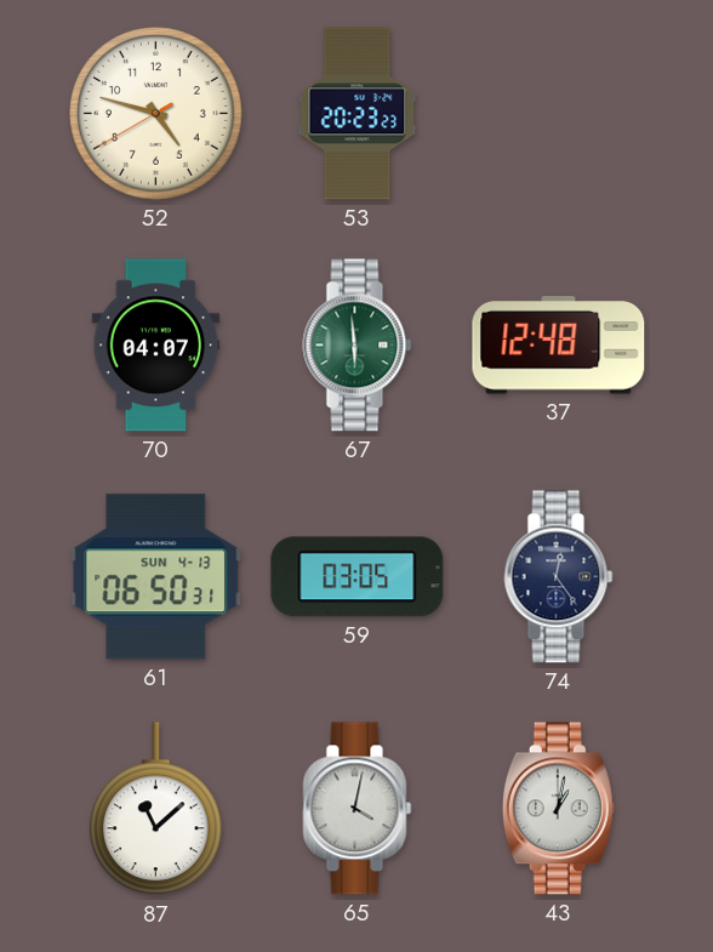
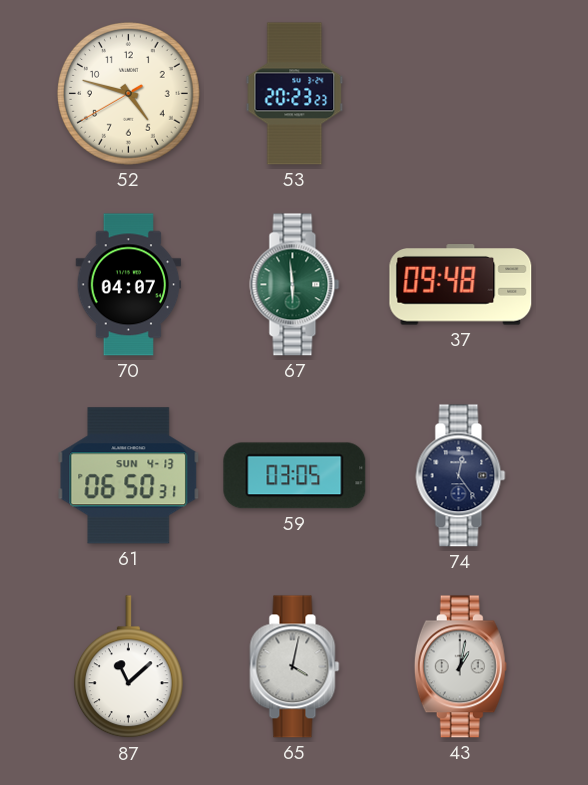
37: 12:48 -> 09:48
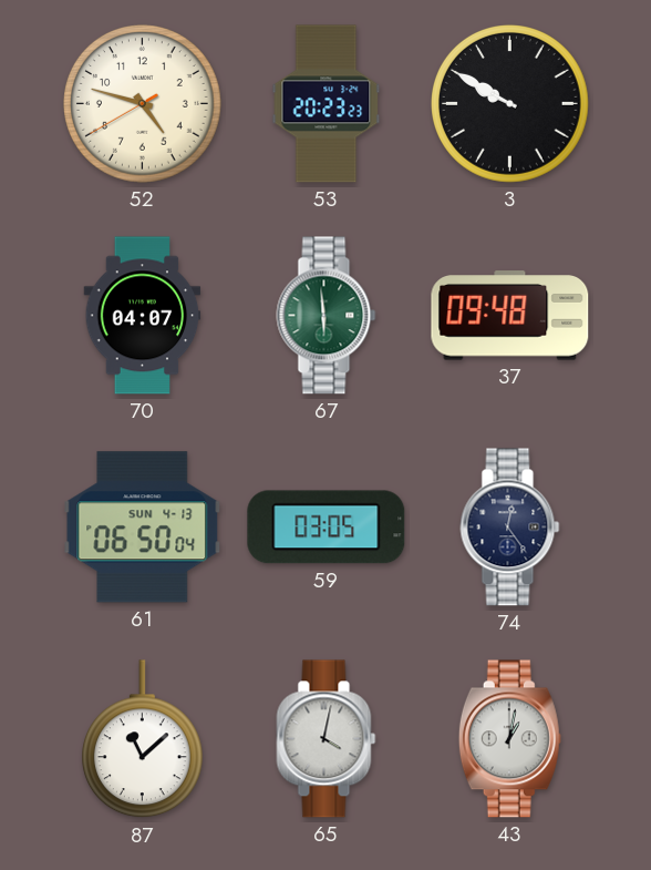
3: none -> 9:50
61: 06:50:31 -> 06:50:04
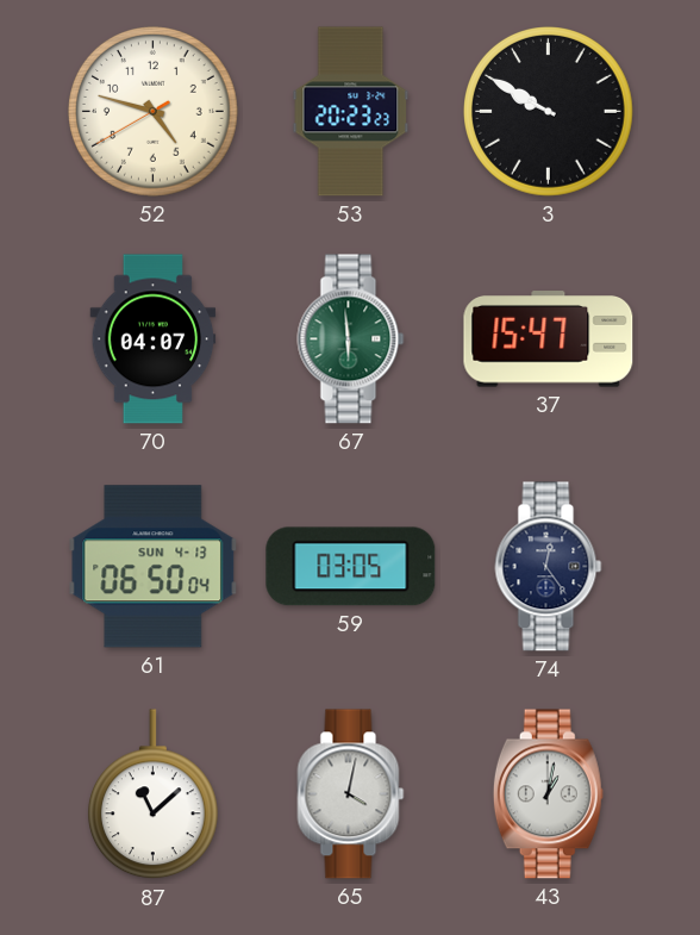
37: 09:48 -> 15:47
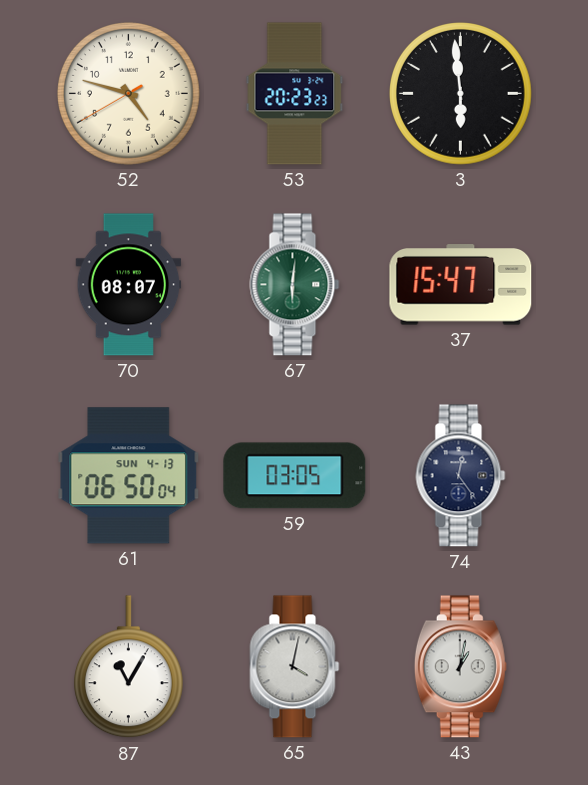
3: 9:50 -> 5:59
70: 04:07 -> 08:07
67: 5:59 -> 6:01
87: 11:08 -> 11:05
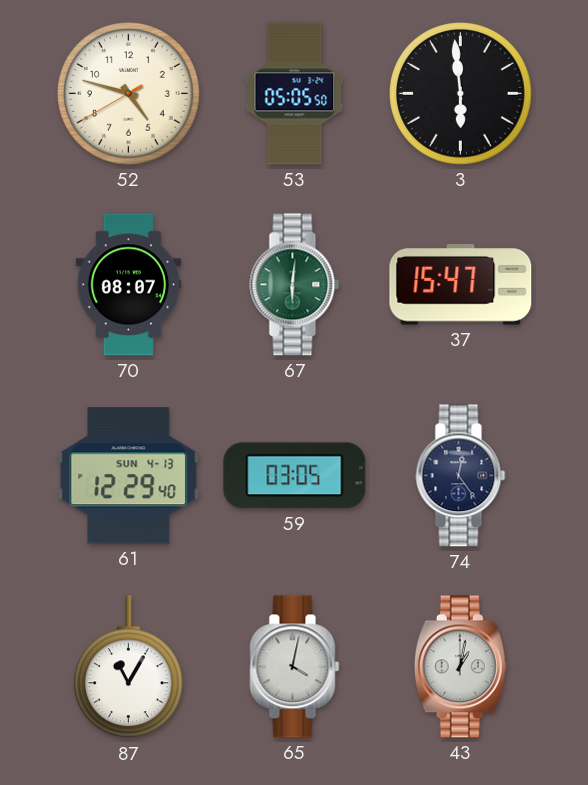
53: 20:23 -> 05:05
61: 06:50 -> 12:29
